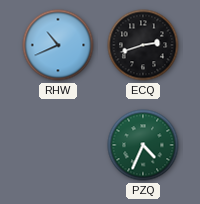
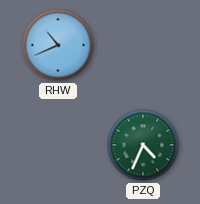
ECQ: 2:42 -> none
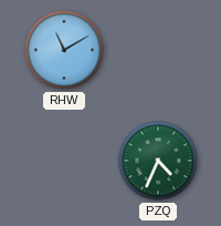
RHW: 10:41 -> 11:10
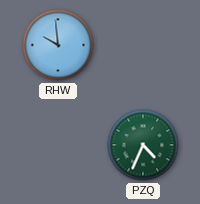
RHW: 11:10 -> 9:59
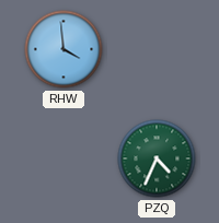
RHW: 9:59 -> 3:59
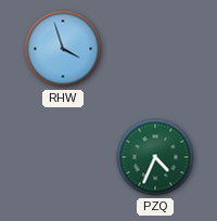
RHW: 3:59 -> 3:57
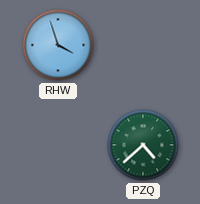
PZQ: 4:34 -> 4:38
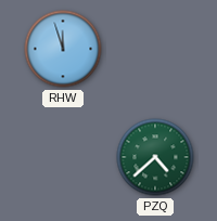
RHW: 3:57 -> 11:57
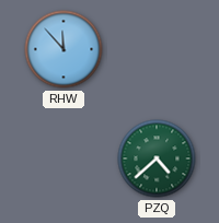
RHW: 11:57 -> 11:53
